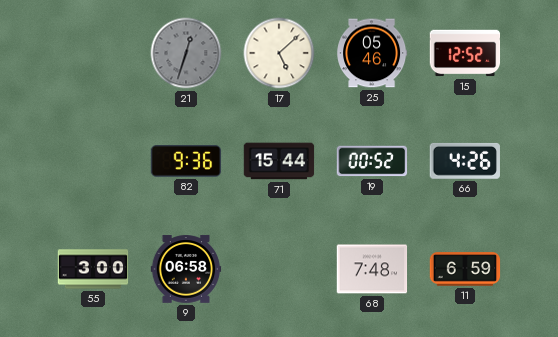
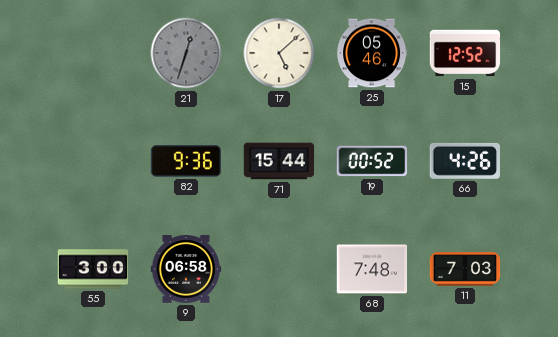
11: 6:59 -> 7:03
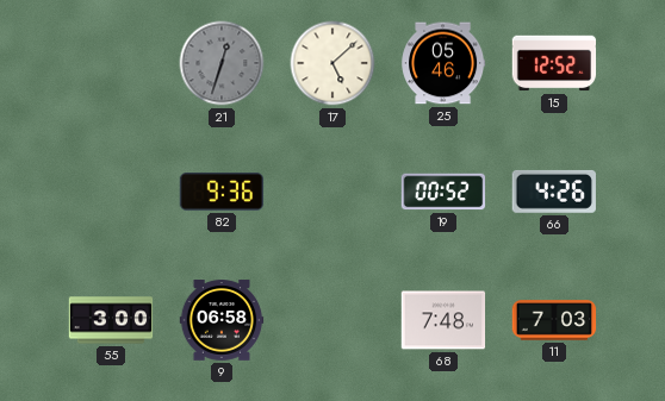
71: 15:44 -> none
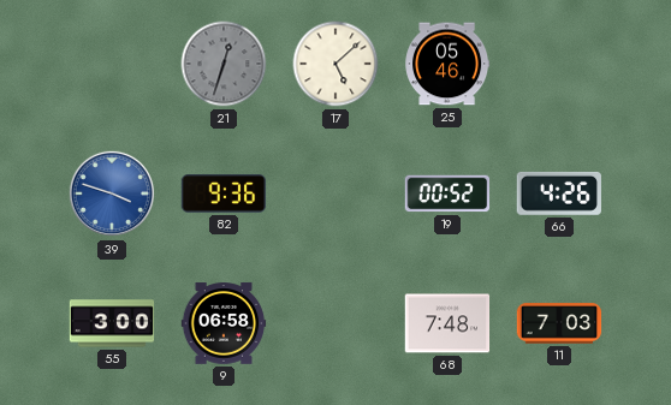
15: 12:52 -> none
39: none -> 3:48
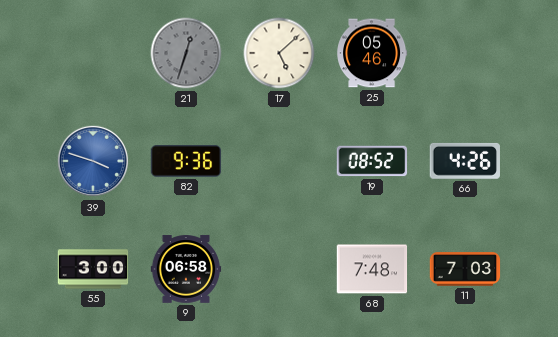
19: 00:52 -> 08:52
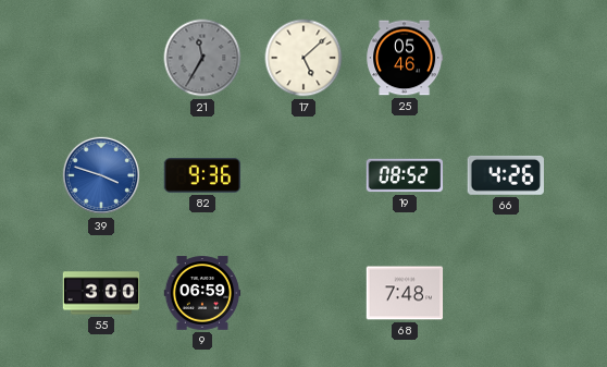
21: 12:33 -> 11:35
9: 06:58 -> 06:59
11: 7:03 -> none
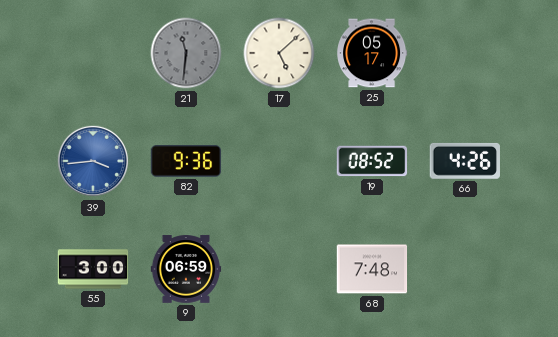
21: 11:35 -> 11:31
25: 05:46 -> 05:17
39: 3:48 -> 3:44
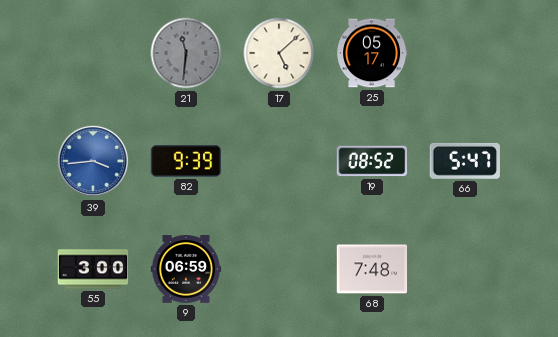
82: 9:36 -> 9:39
66: 4:26 -> 5:47
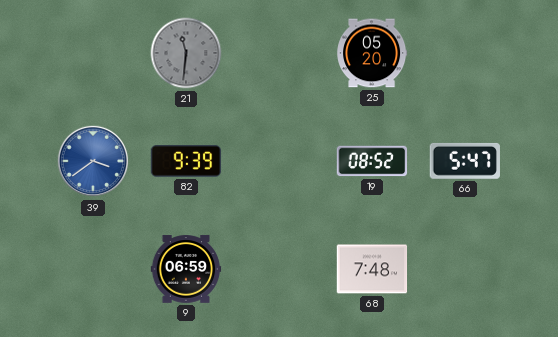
17: 5:08 -> none
25: 05:17 -> 05:20
39: 3:44 -> 3:39
55: 3:00 -> none
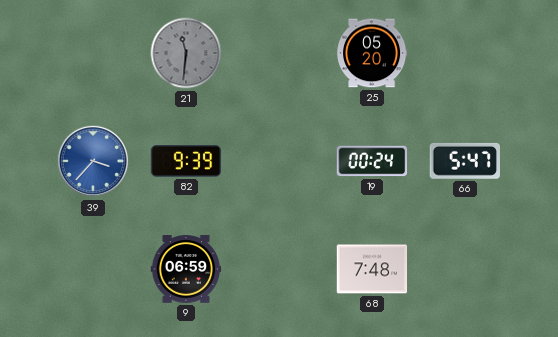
39: 3:39 -> 3:37
19: 08:52 -> 00:24
